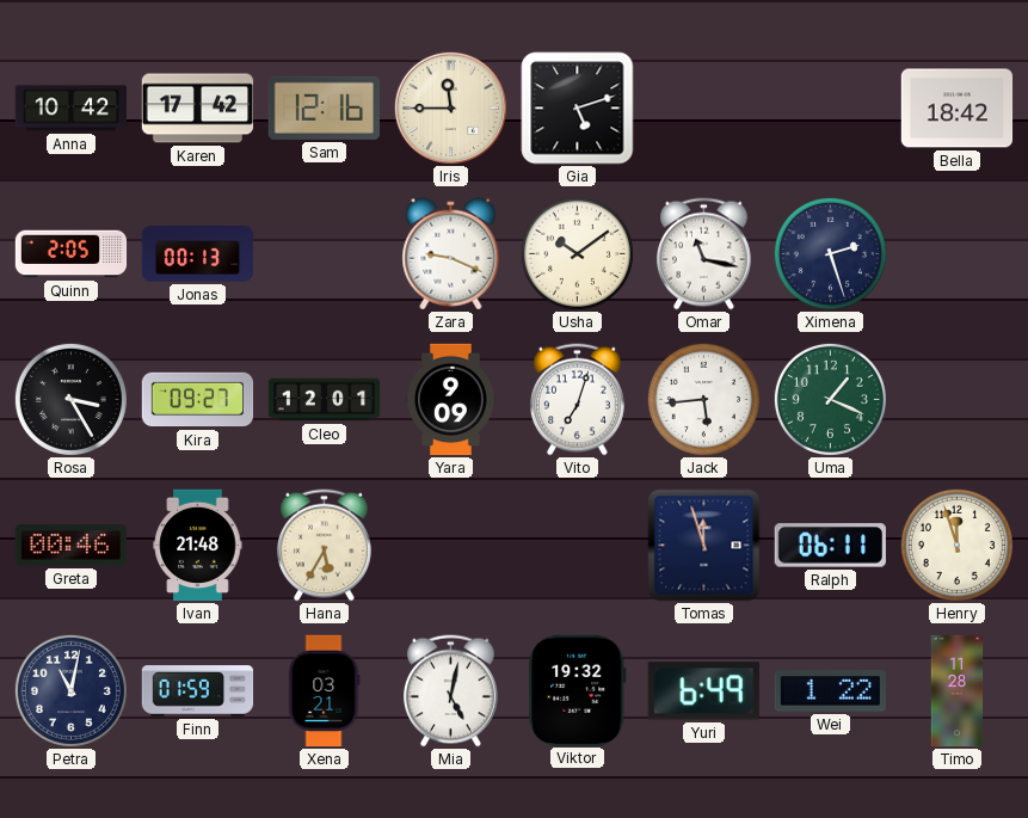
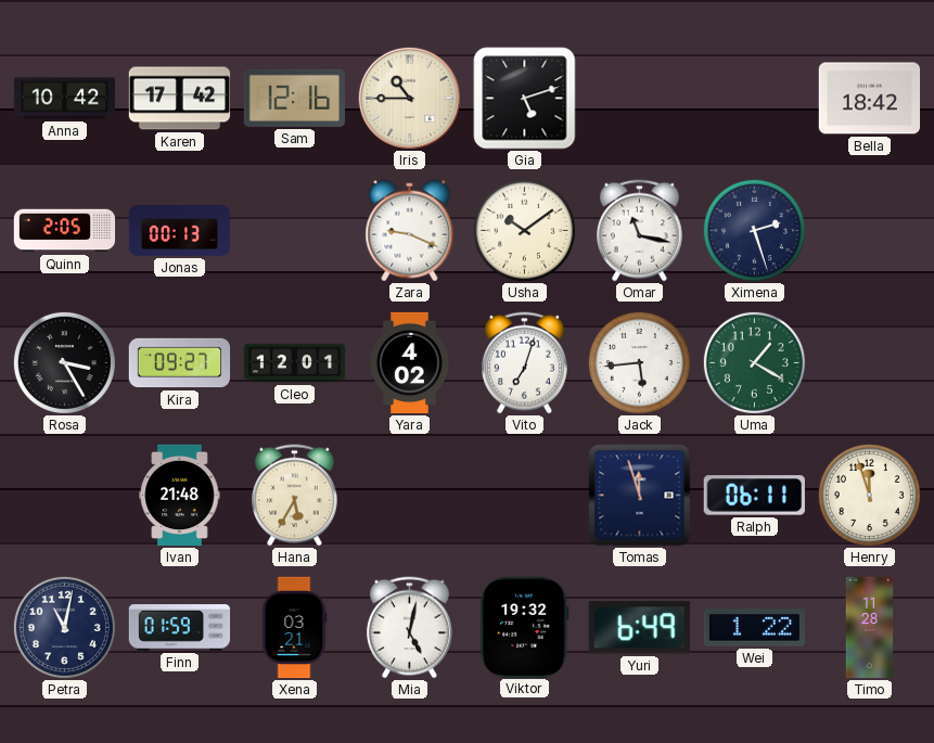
Iris: 11:45 -> 10:45
Yara: 9:09 -> 4:02
Uma: 1:19 -> 1:20
Greta: 00:46 -> none
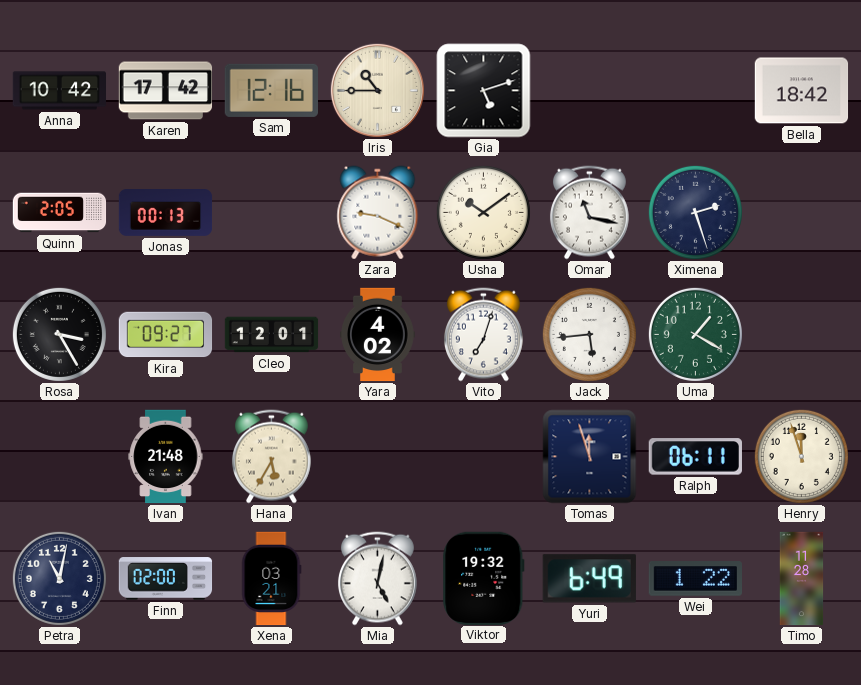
Finn: 01:59 -> 02:00
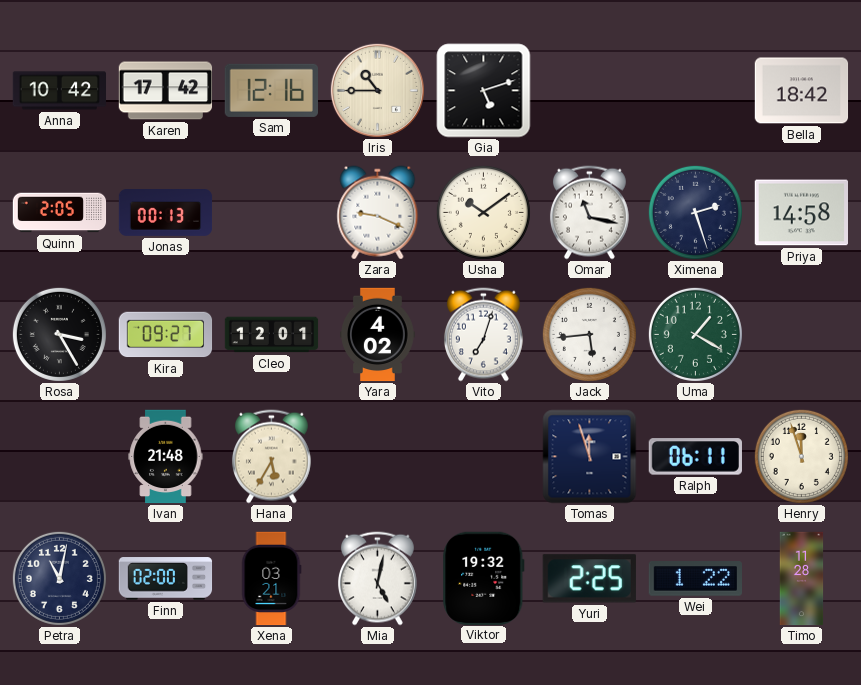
Priya: none -> 14:58
Yuri: 6:49 -> 2:25
